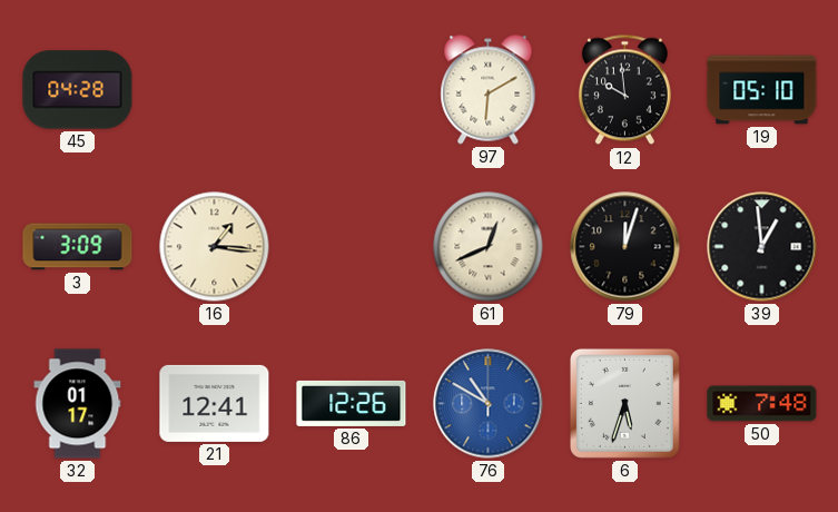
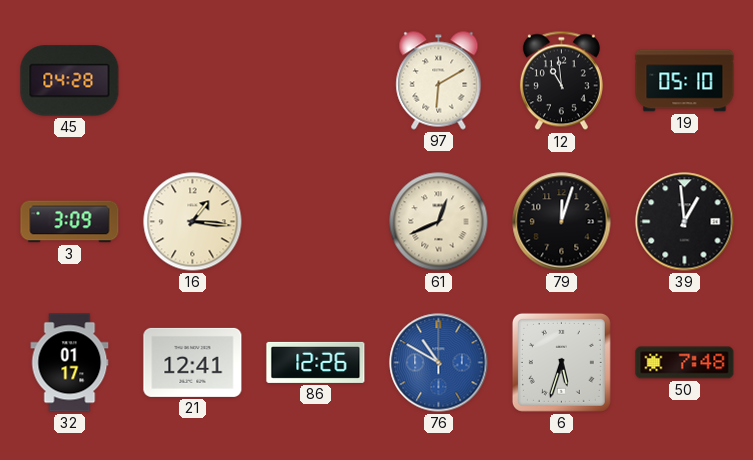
12: 9:59 -> 10:59
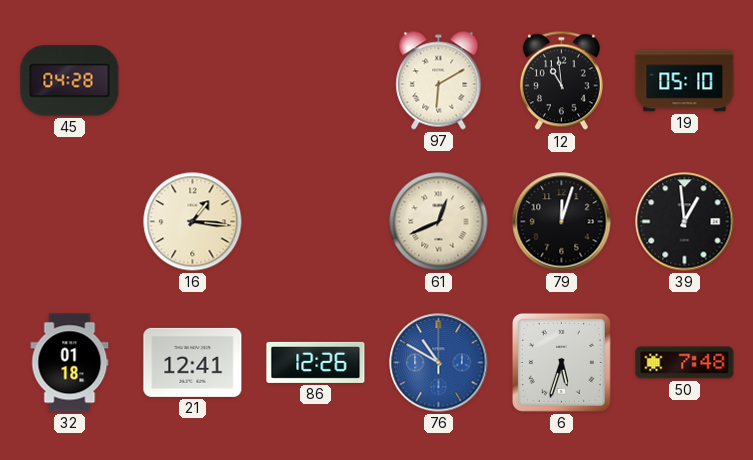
3: 3:09 -> none
32: 01:17 -> 01:18
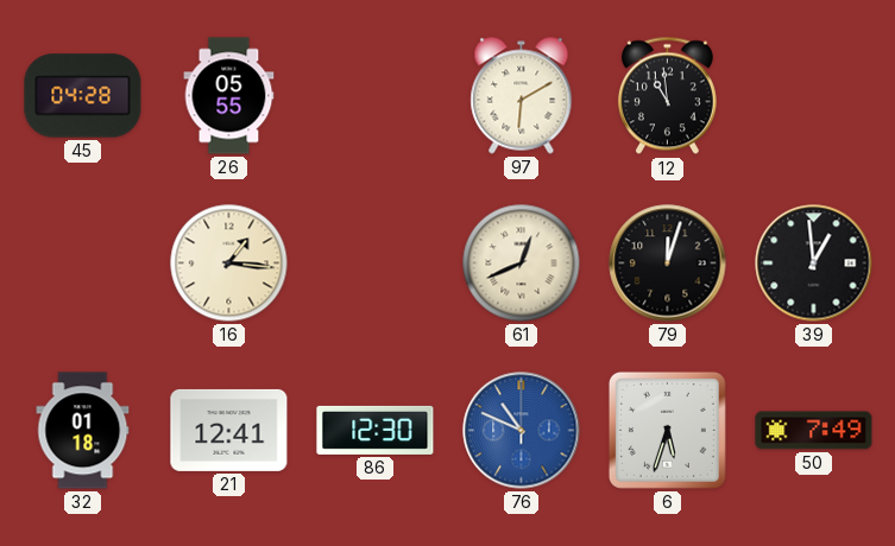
26: none -> 05:55
19: 05:10 -> none
86: 12:26 -> 12:30
76: 10:50 -> 10:49
50: 7:48 -> 7:49
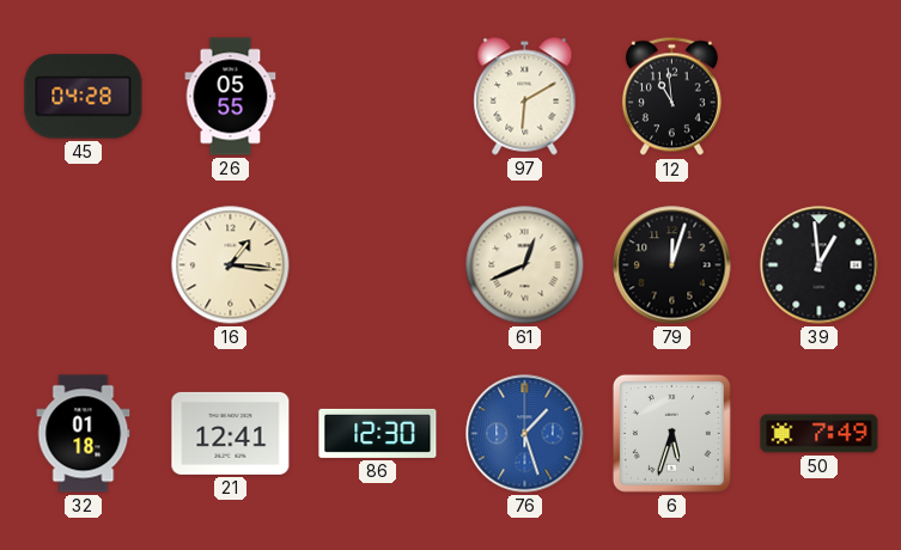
76: 10:49 -> 1:27
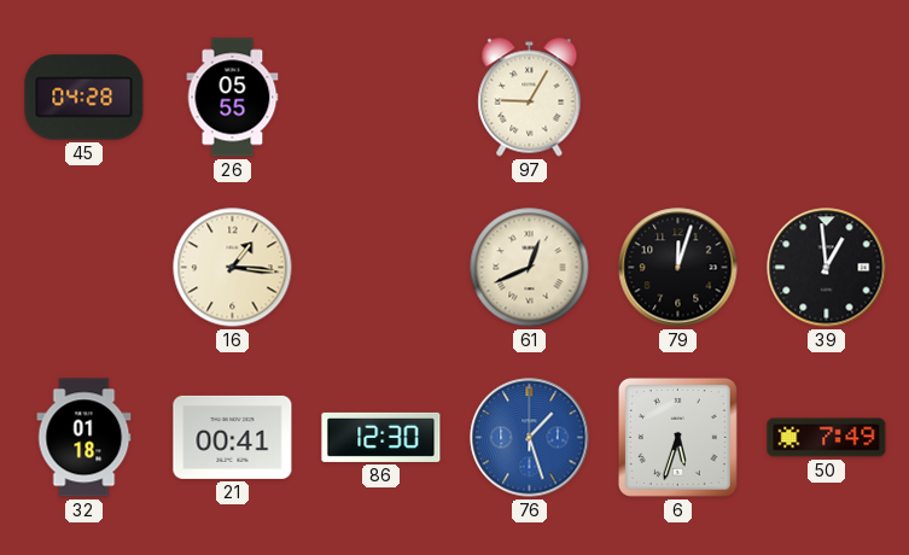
97: 6:10 -> 9:05
12: 10:59 -> none
21: 12:41 -> 00:41
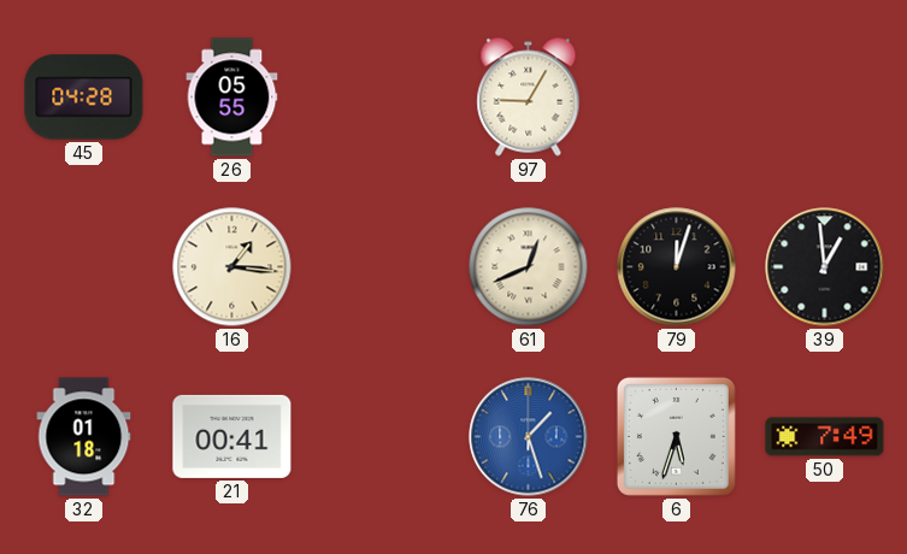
86: 12:30 -> none
